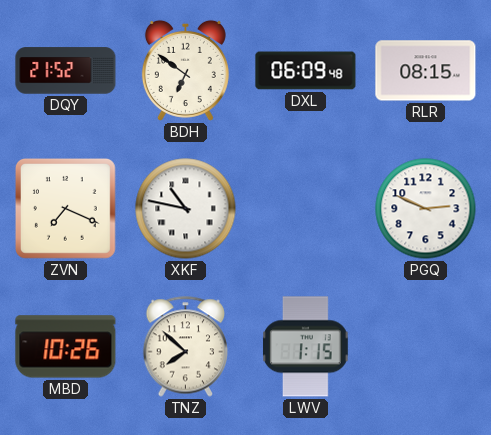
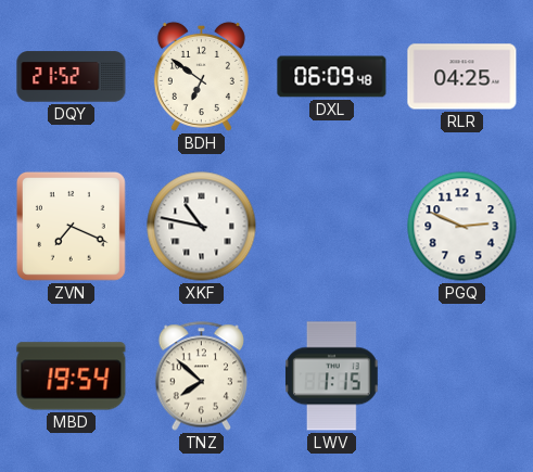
RLR: 08:15 -> 04:25
MBD: 10:26 -> 19:54
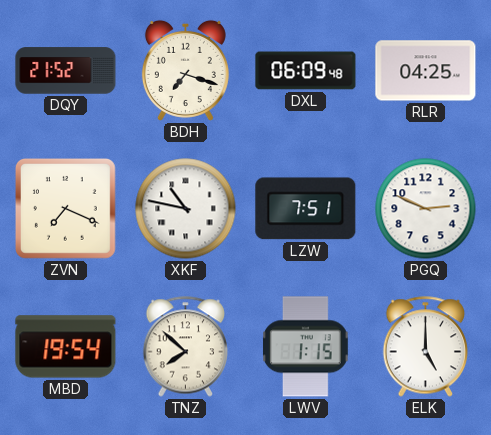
BDH: 6:51 -> 7:18
LZW: none -> 7:51
ELK: none -> 5:00
